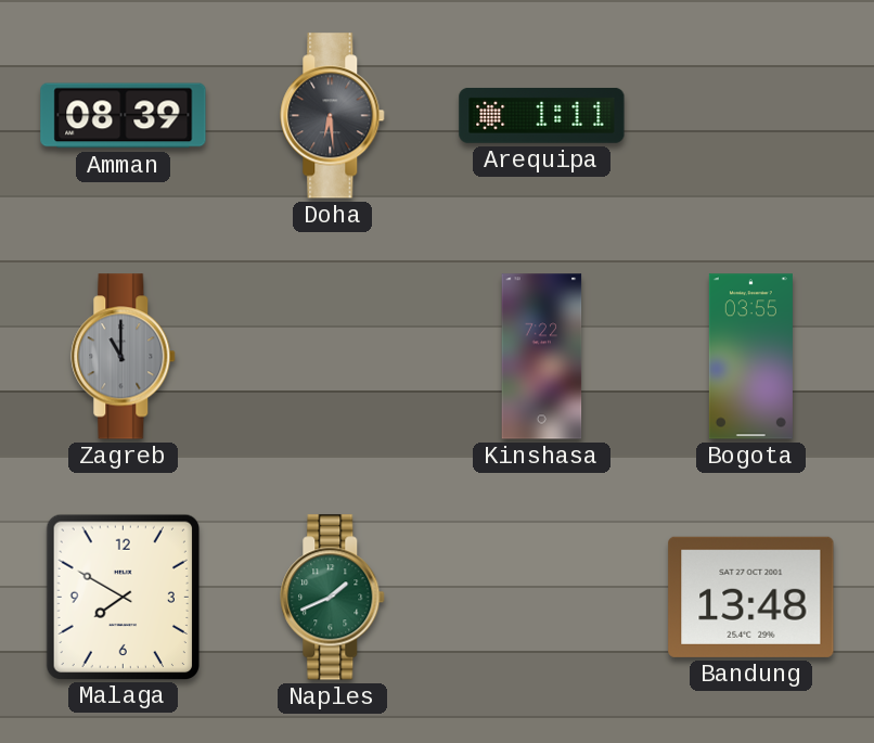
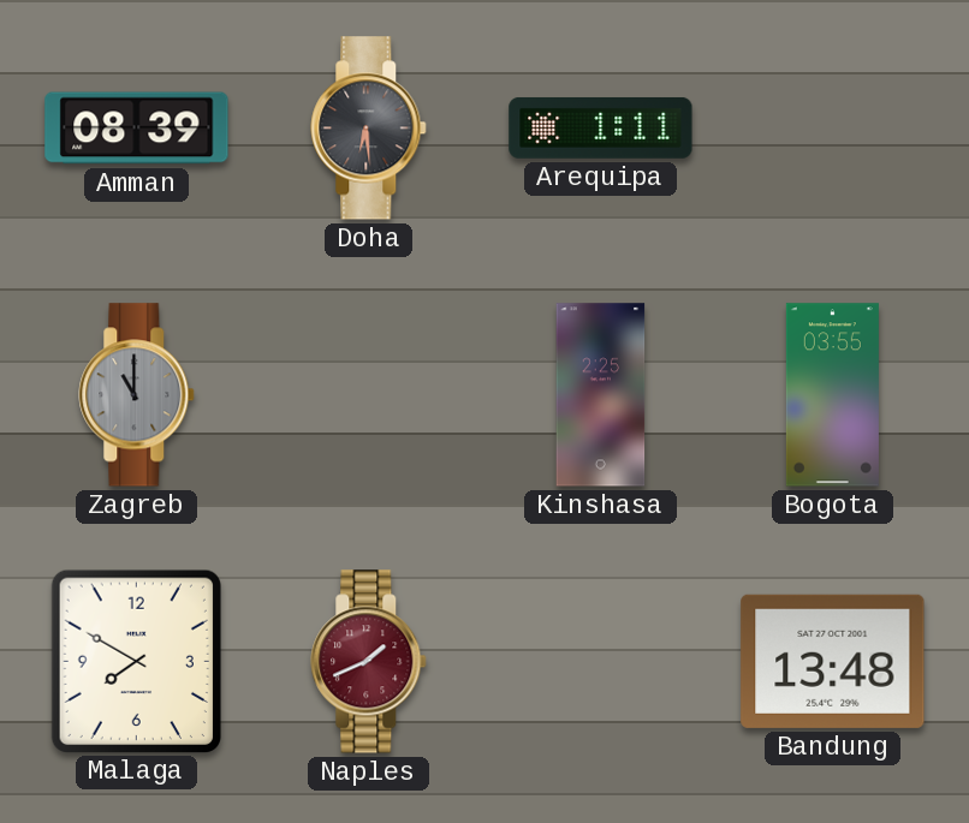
Kinshasa: 7:22 -> 2:25
Naples dial: green -> burgundy
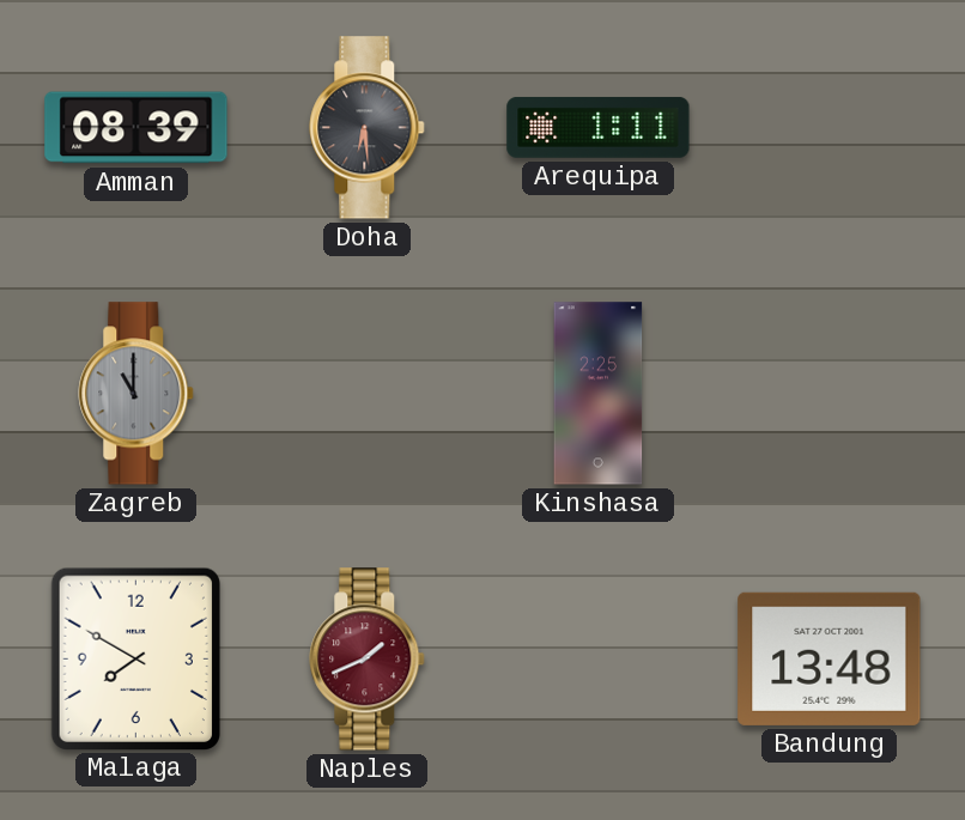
Bogota: 03:55 -> none
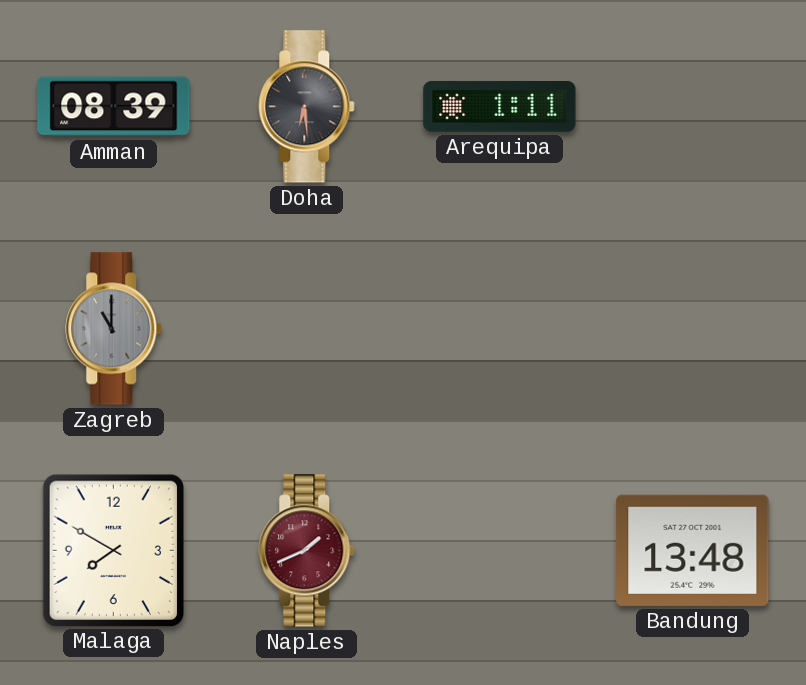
Kinshasa: 2:25 -> none
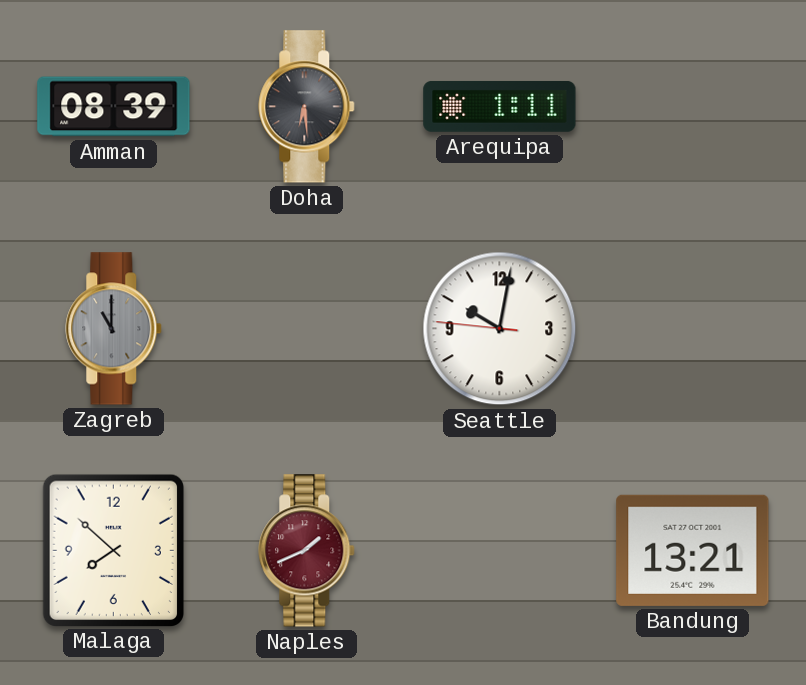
Seattle: none -> 10:01
Malaga: 7:50 -> 7:52
Bandung: 13:48 -> 13:21
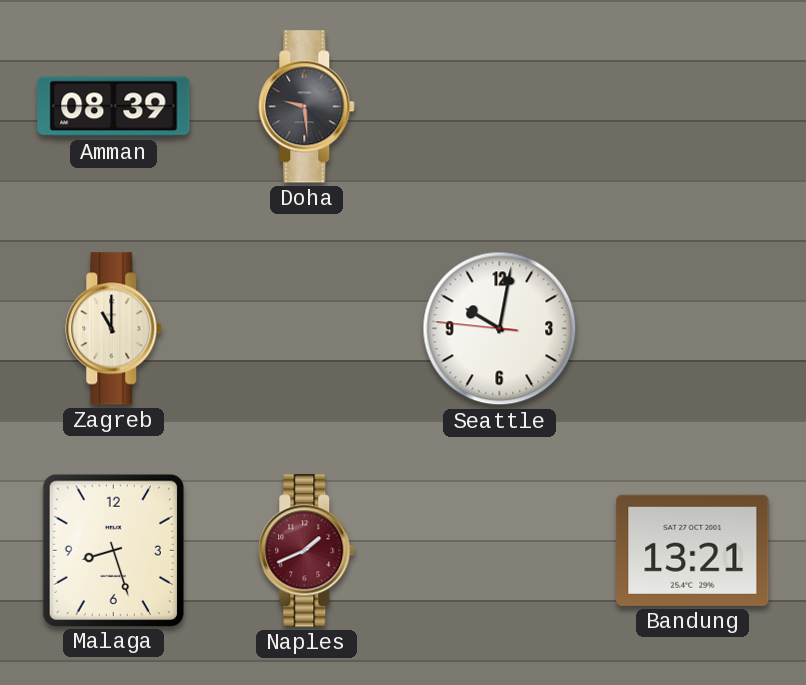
Doha: 6:29 -> 9:29
Arequipa: 1:11 -> none
Zagreb dial: grey -> cream
Malaga: 7:52 -> 8:27
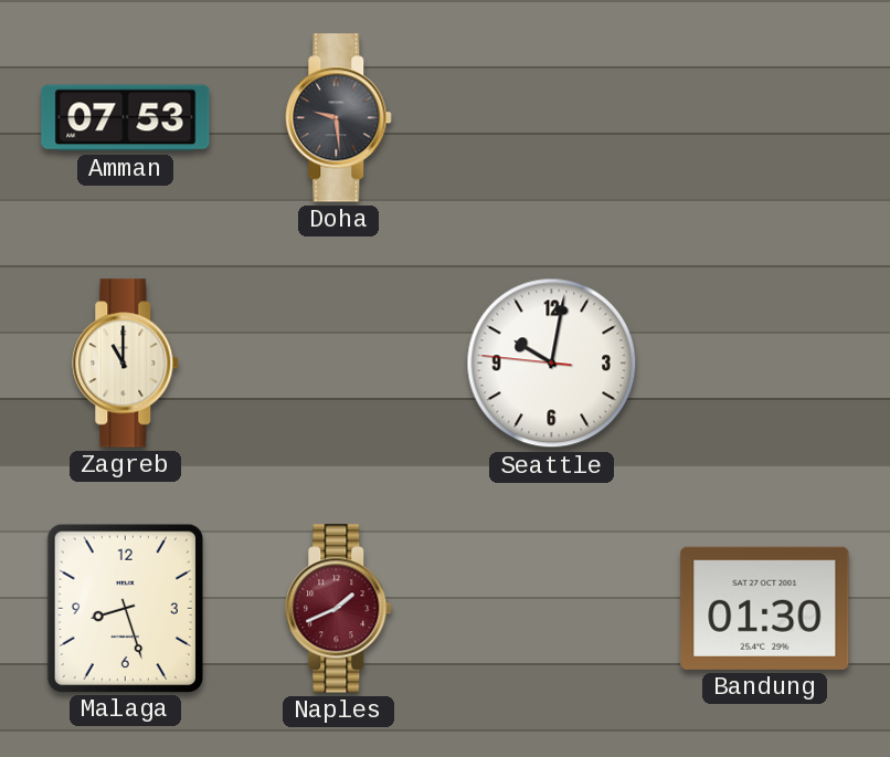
Amman: 08:39 -> 07:53
Bandung: 13:21 -> 01:30
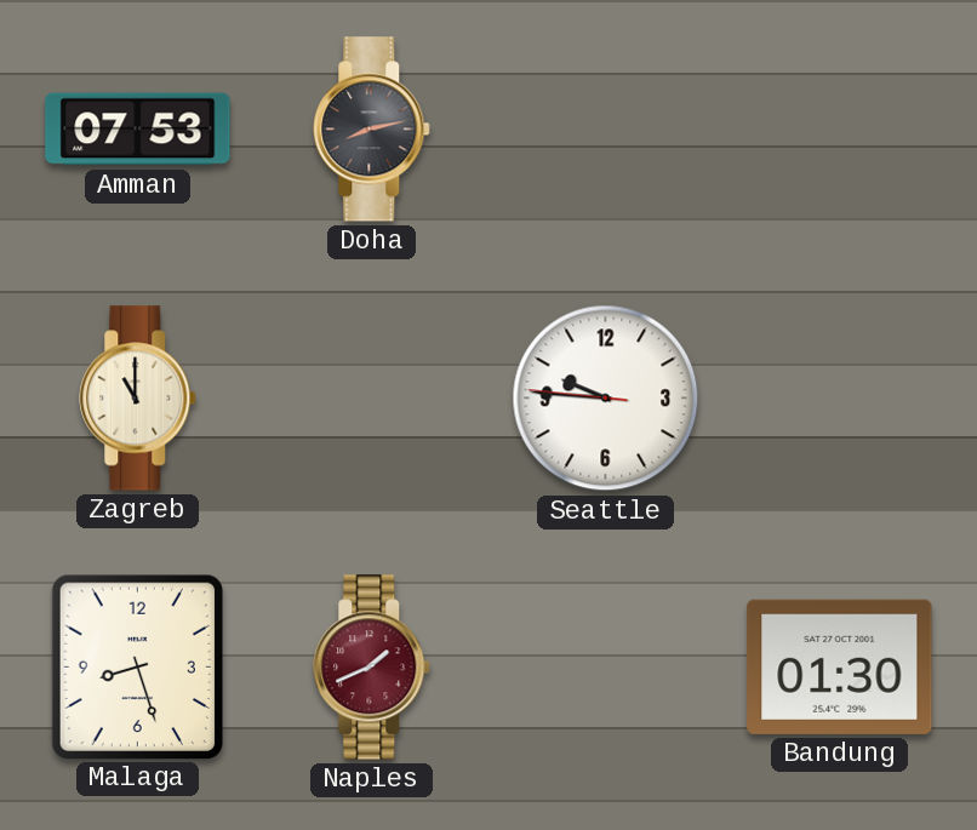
Doha: 9:29 -> 8:13
Seattle: 10:01 -> 9:45
